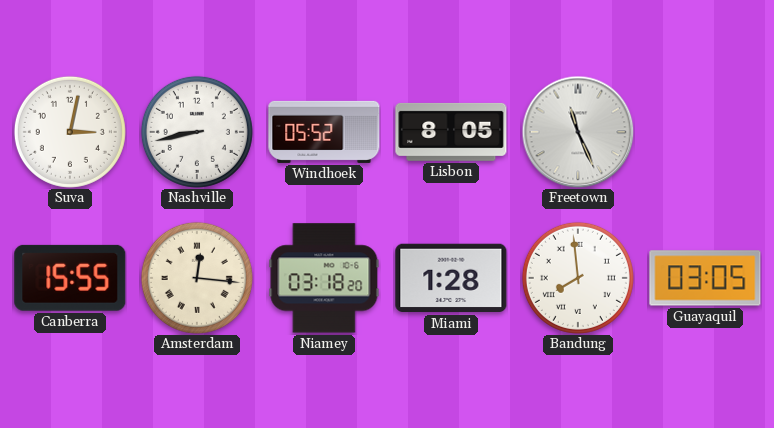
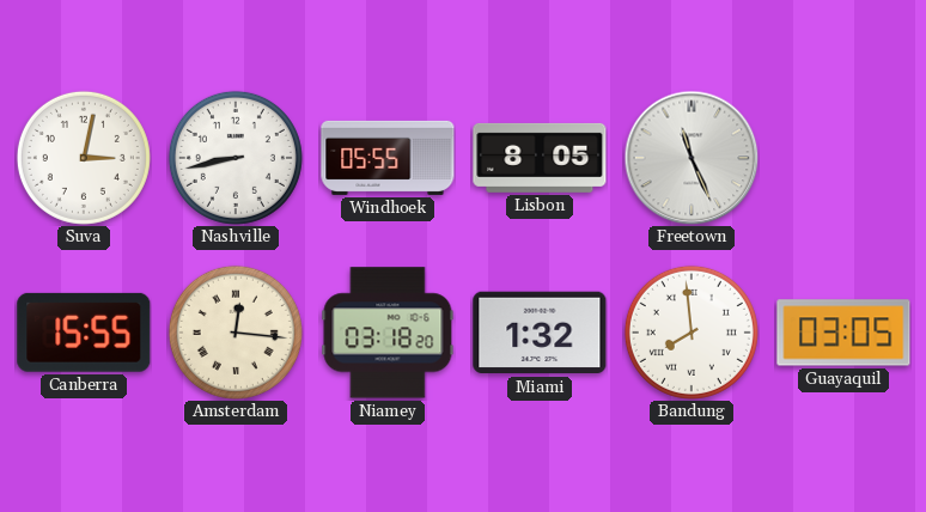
Windhoek: 05:52 -> 05:55
Miami: 1:28 -> 1:32
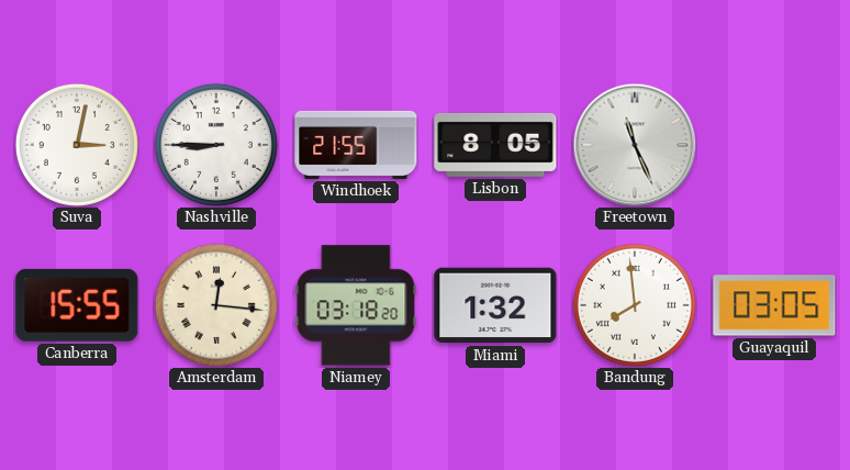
Nashville: 8:43 -> 8:45
Windhoek: 05:55 -> 21:55
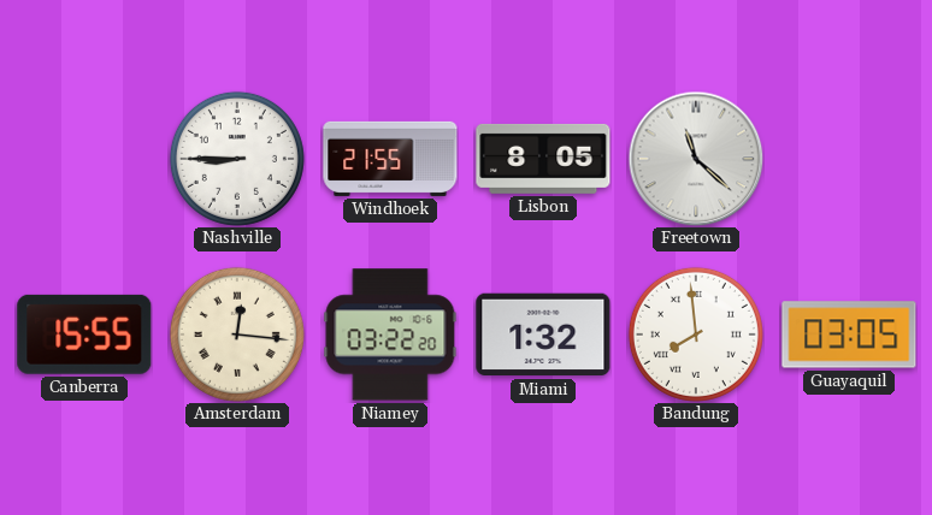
Suva: 3:02 -> none
Freetown: 11:26 -> 11:22
Niamey: 03:18 -> 03:22
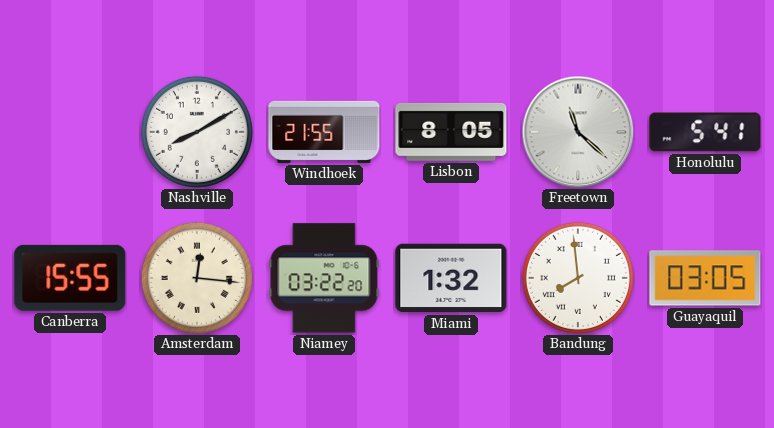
Nashville: 8:45 -> 8:10
Honolulu: none -> 5:41
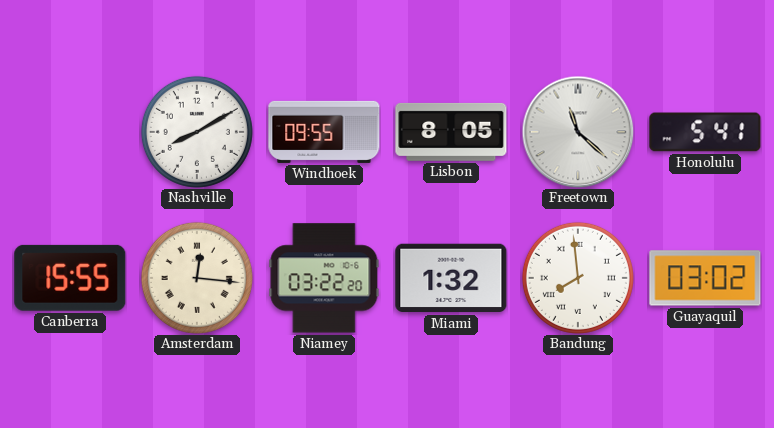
Windhoek: 21:55 -> 09:55
Guayaquil: 03:05 -> 03:02
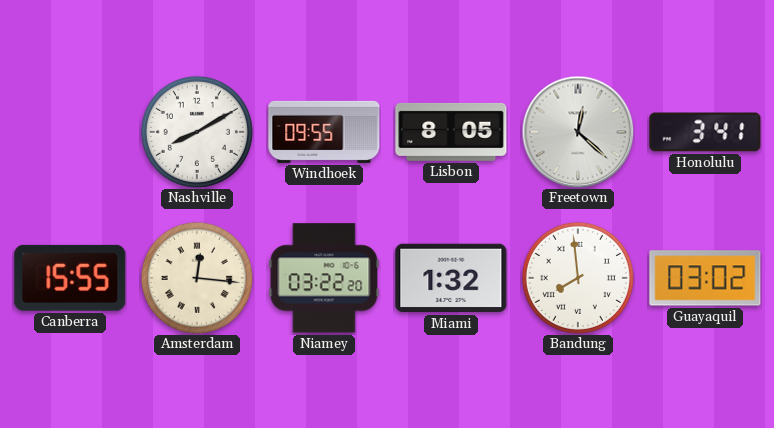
Freetown: 11:22 -> 12:22
Honolulu: 5:41 -> 3:41
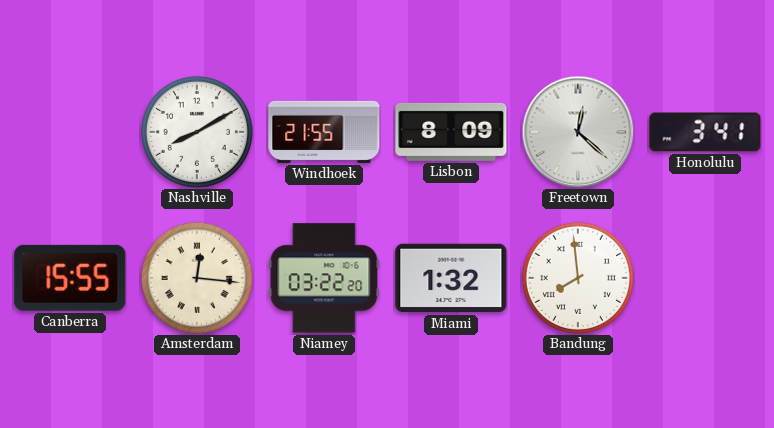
Windhoek: 09:55 -> 21:55
Lisbon: 8:05 -> 8:09
Guayaquil: 03:02 -> none
